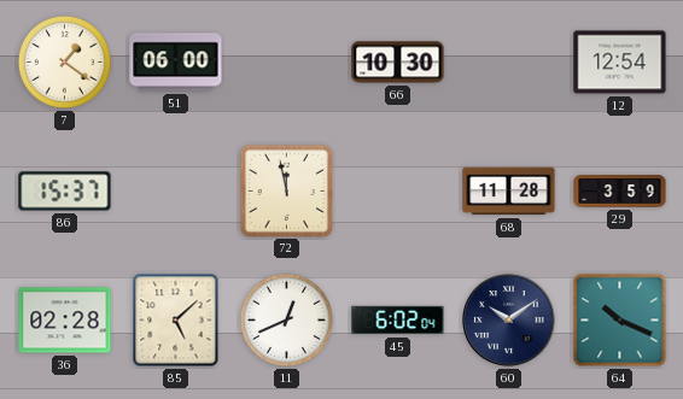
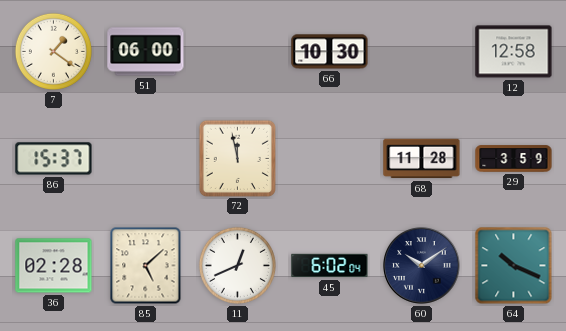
12: 12:54 -> 12:58
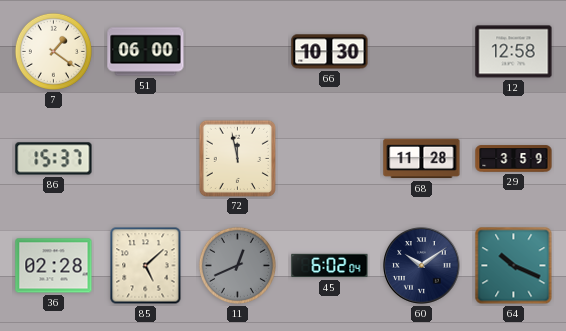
11 dial: white -> grey
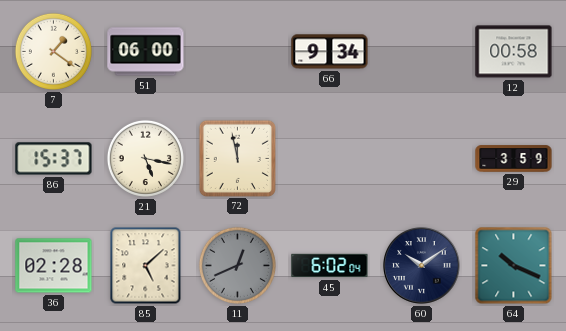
66: 10:30 -> 9:34
12: 12:58 -> 00:58
21: none -> 5:17
68: 11:28 -> none
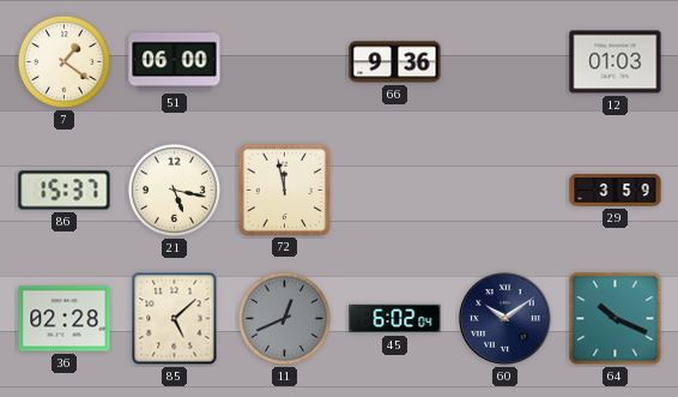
66: 9:34 -> 9:36
12: 00:58 -> 01:03
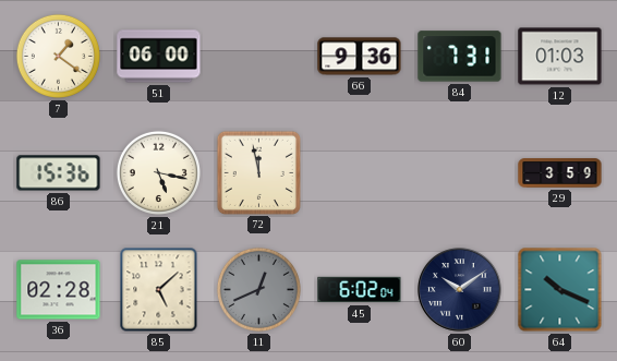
84: none -> 7:31
86: 15:37 -> 15:36
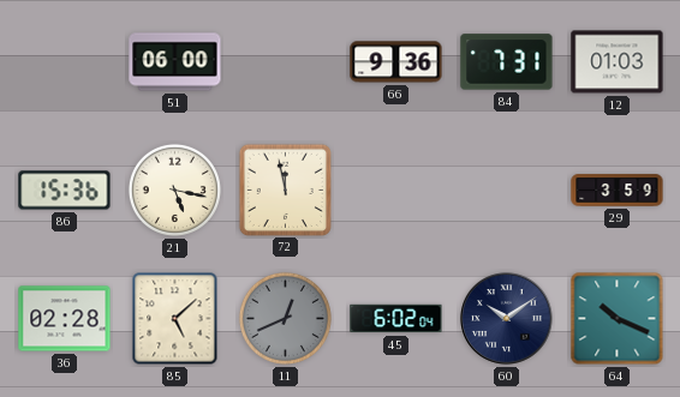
7: 1:21 -> none
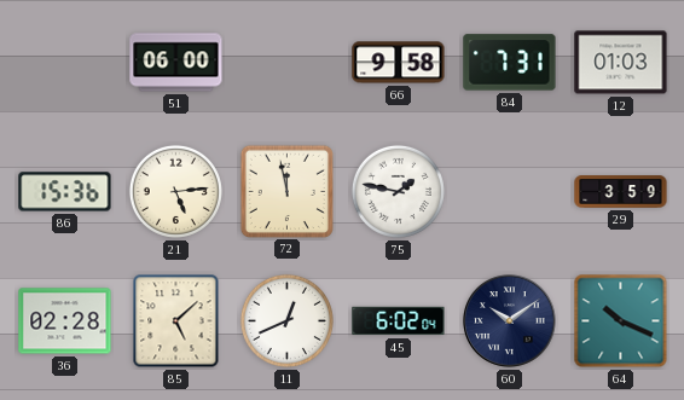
66: 9:36 -> 9:58
21: 5:17 -> 5:14
75: none -> 1:47
11 dial: grey -> white
